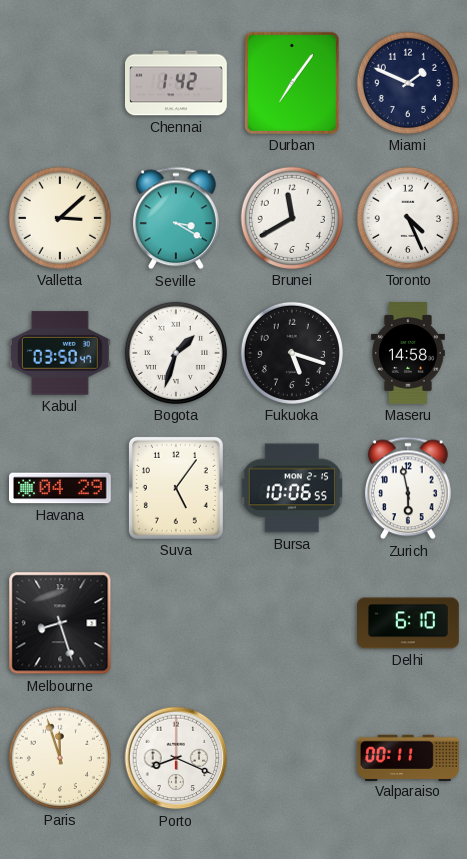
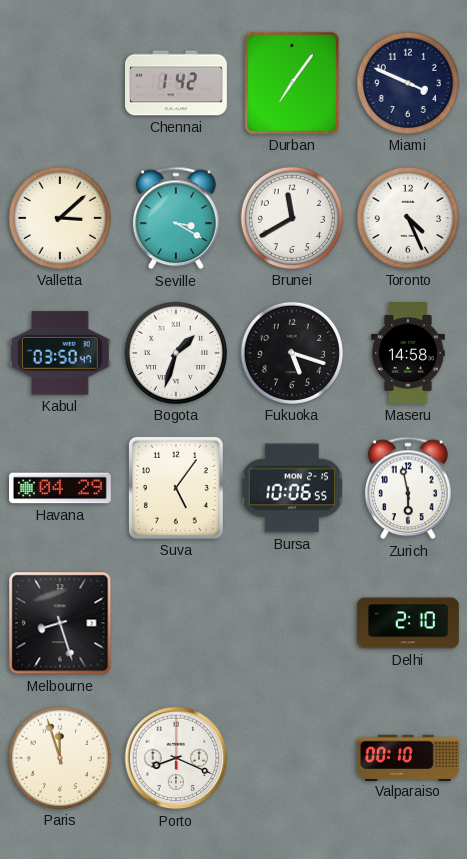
Miami: 1:49 -> 3:49
Delhi: 6:10 -> 2:10
Valparaiso: 00:11 -> 00:10
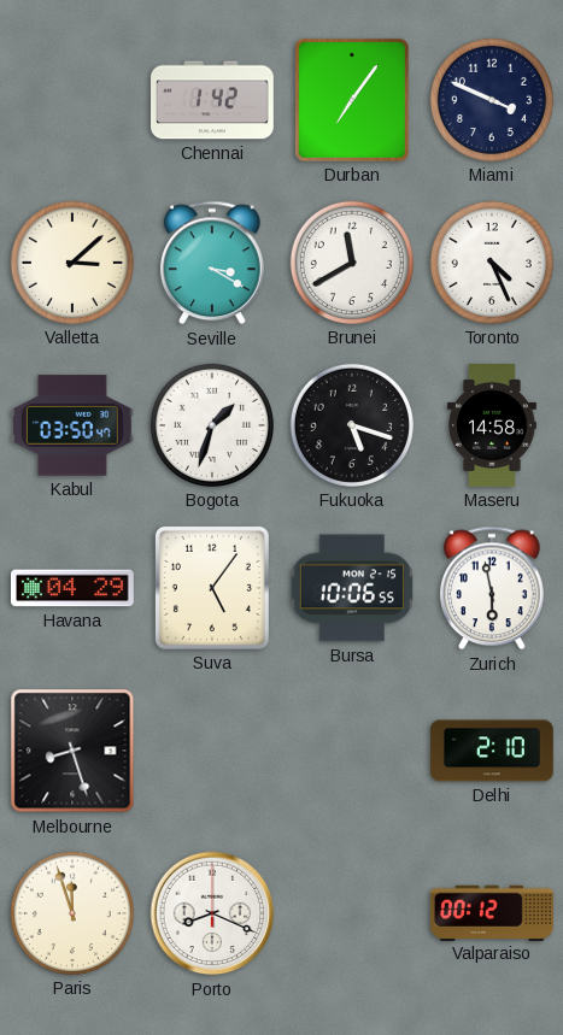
Valparaiso: 00:10 -> 00:12
